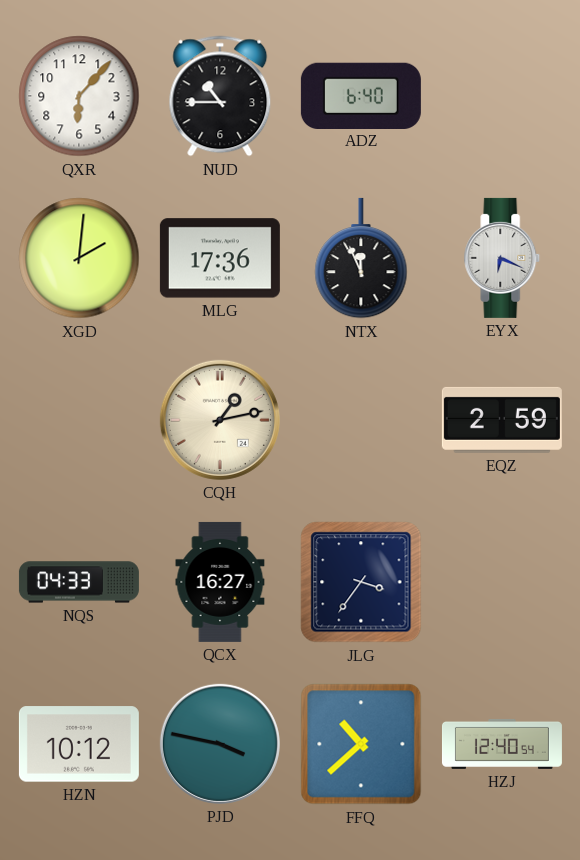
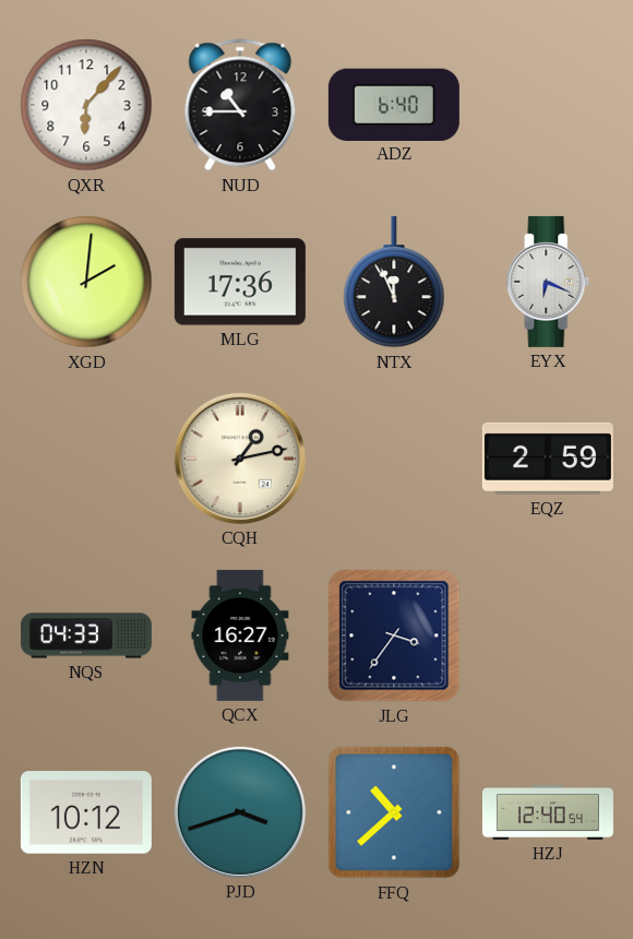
PJD: 3:47 -> 3:42
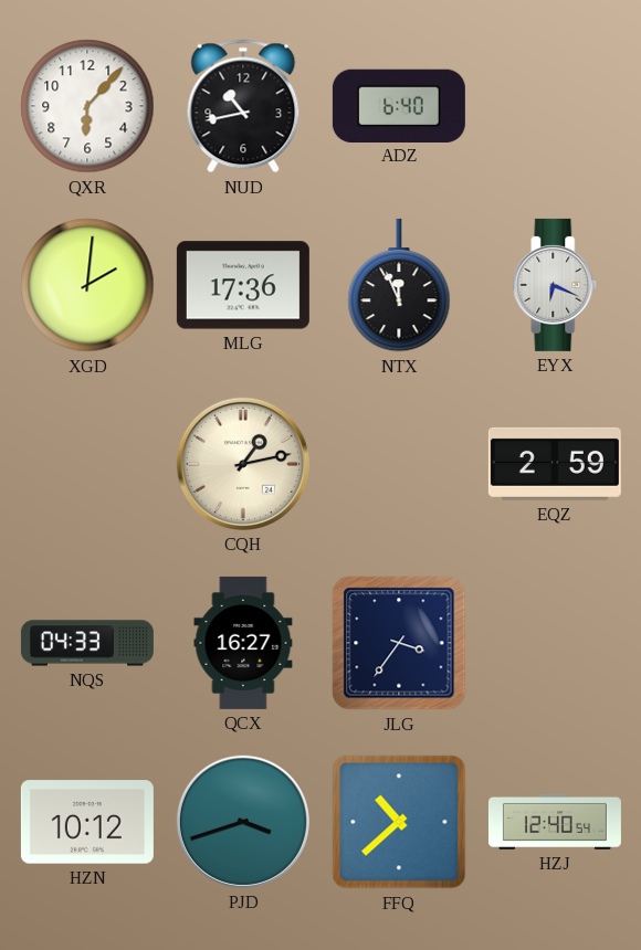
NUD: 10:45 -> 10:43
